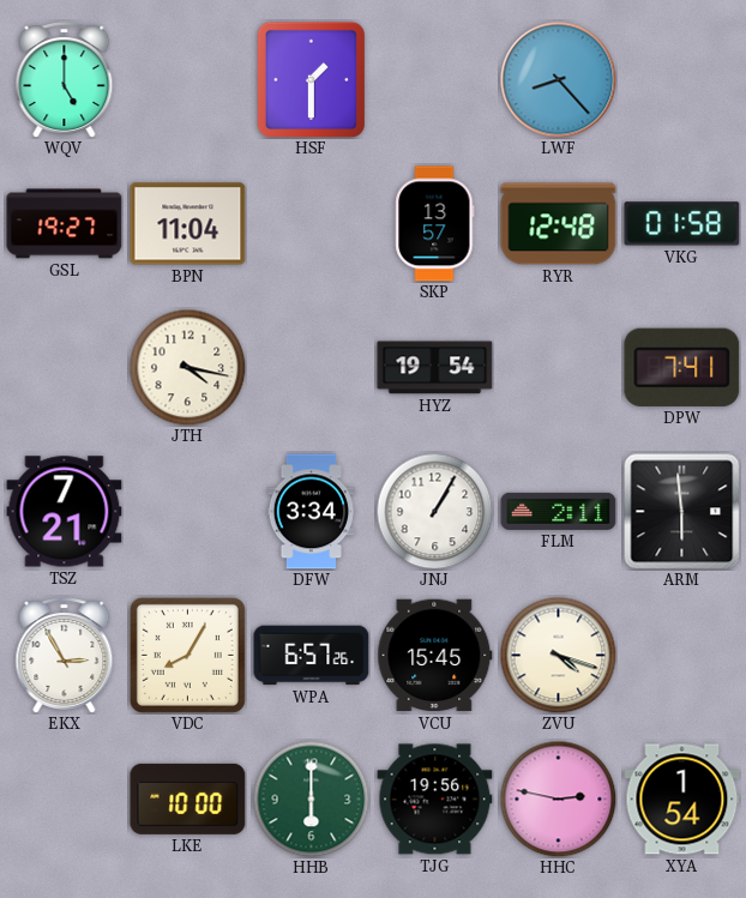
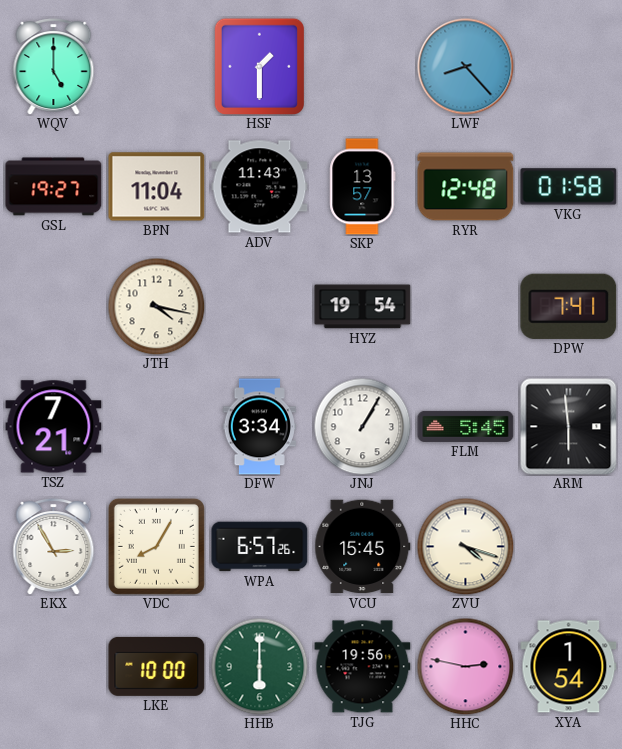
ADV: none -> 11:43
FLM: 2:11 -> 5:45
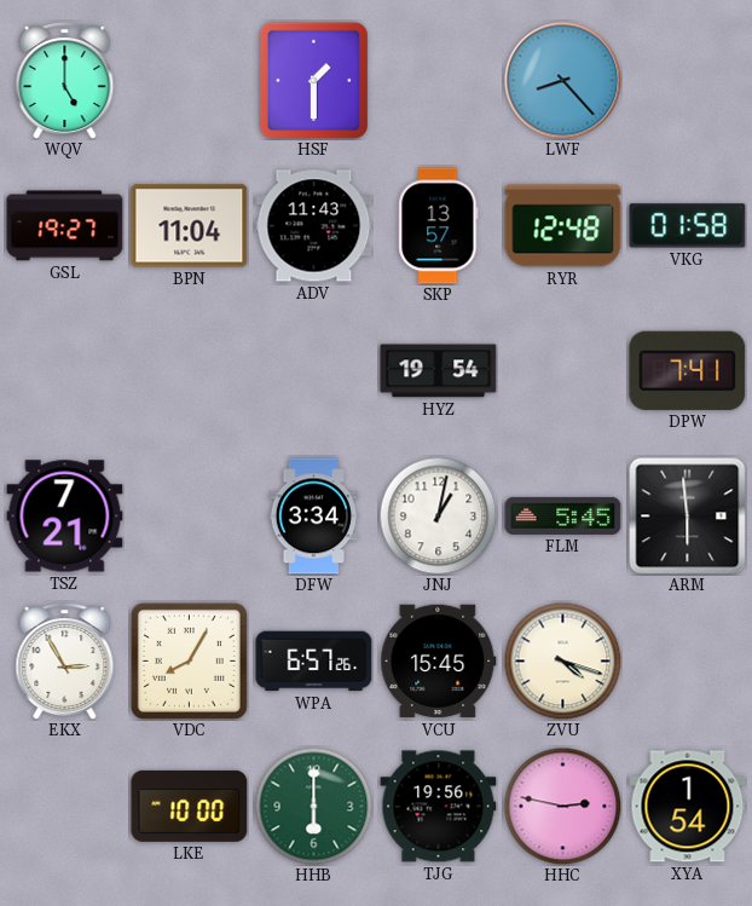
JTH: 4:17 -> none
JNJ: 1:05 -> 1:02
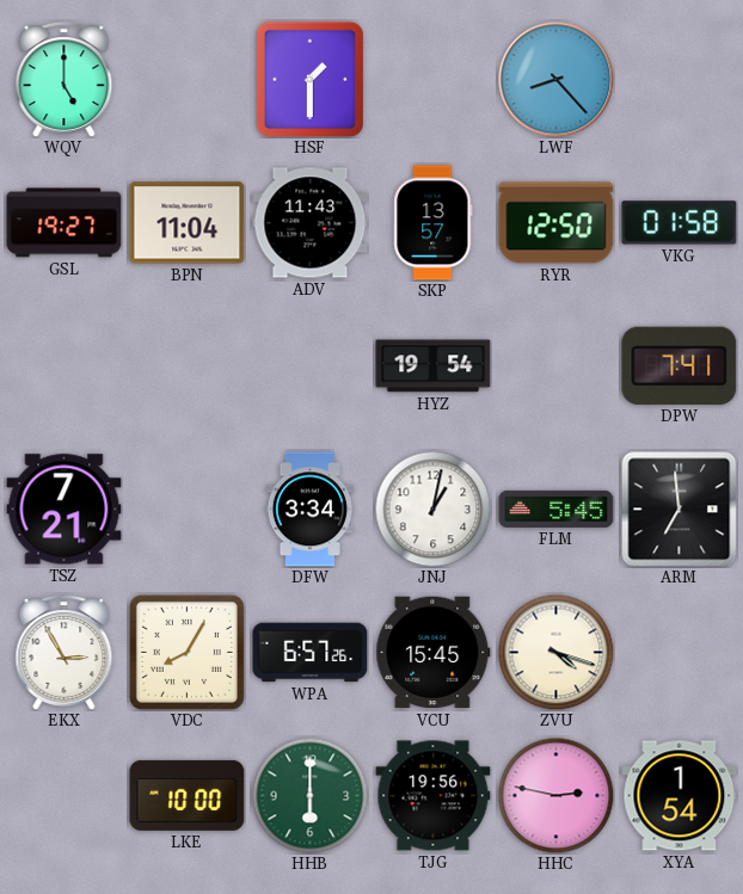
RYR: 12:48 -> 12:50
ARM: 5:59 -> 6:59
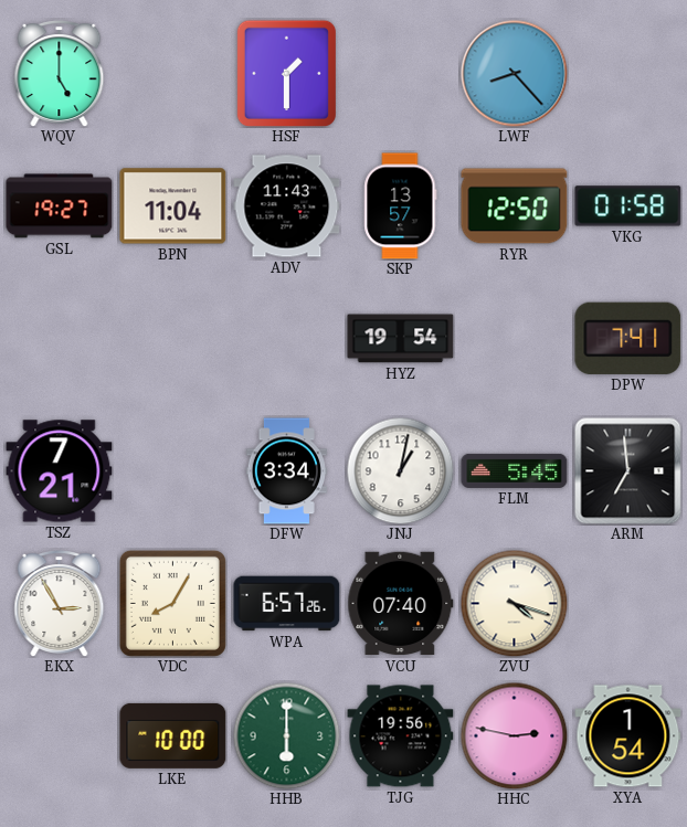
VCU: 15:45 -> 07:40
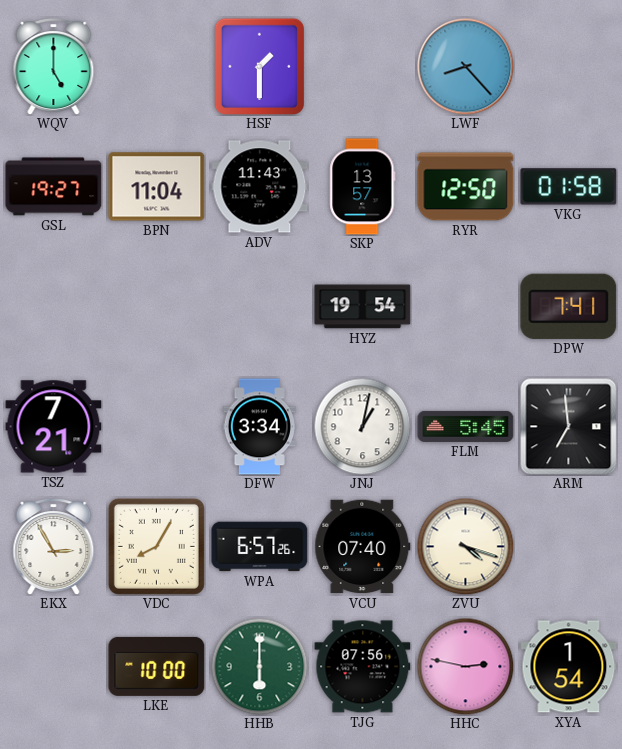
TJG: 19:56 -> 07:56
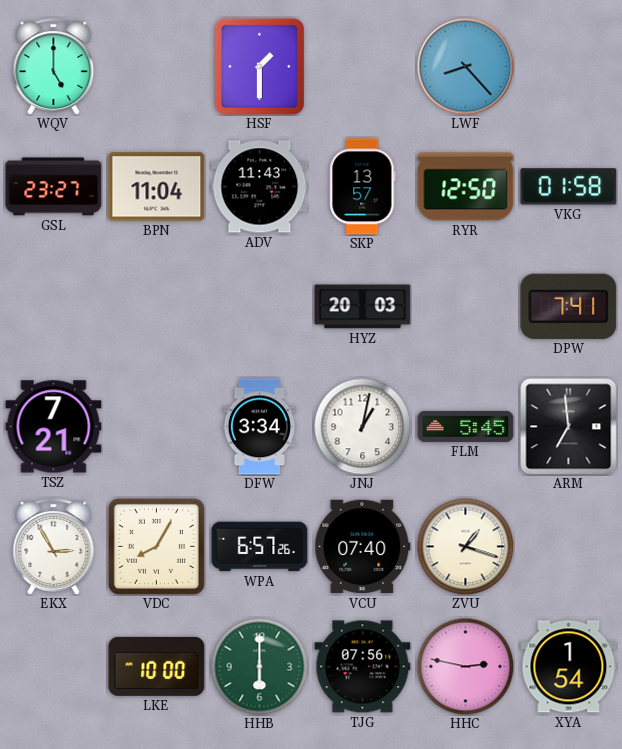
GSL: 19:27 -> 23:27
HYZ: 19:54 -> 20:03
ZVU: 4:18 -> 1:18
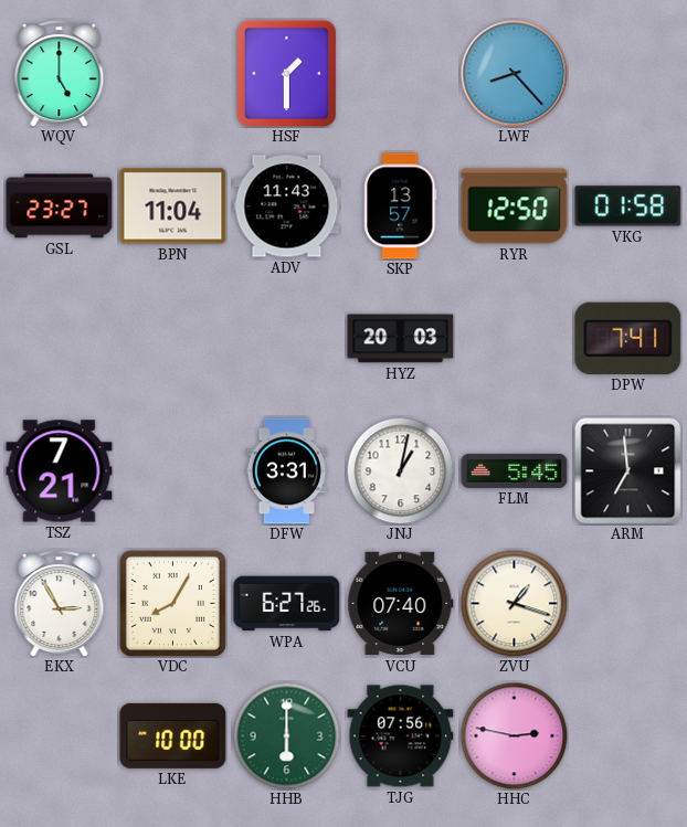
DFW: 3:34 -> 3:31
WPA: 6:57 -> 6:27
XYA: 1:54 -> none
